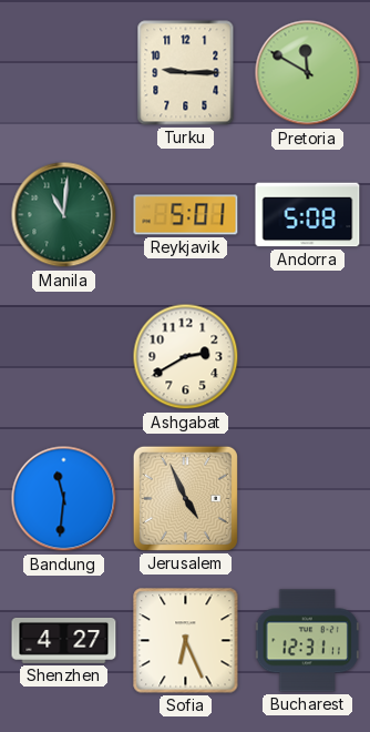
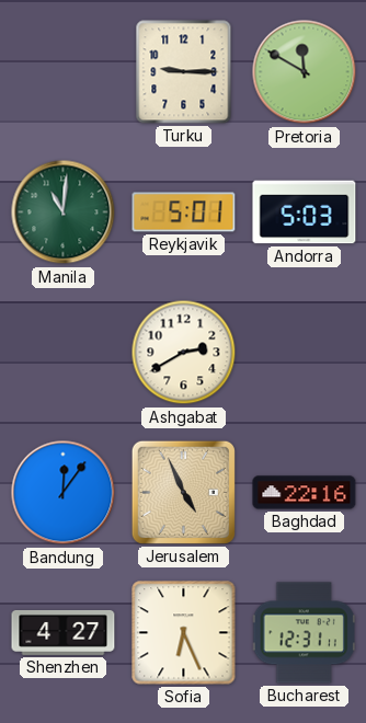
Andorra: 5:08 -> 5:03
Bandung: 11:31 -> 12:06
Baghdad: none -> 22:16
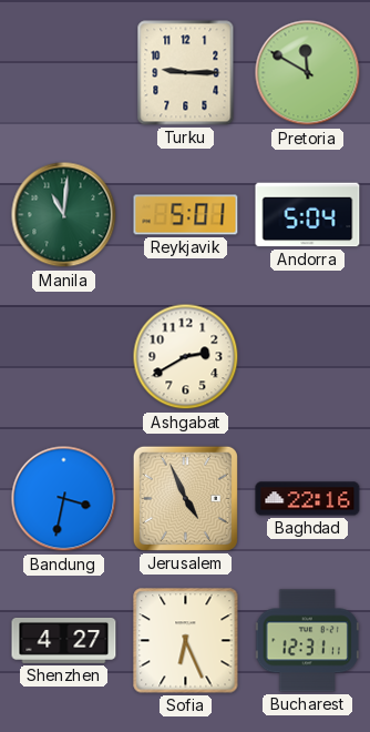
Andorra: 5:03 -> 5:04
Bandung: 12:06 -> 3:32
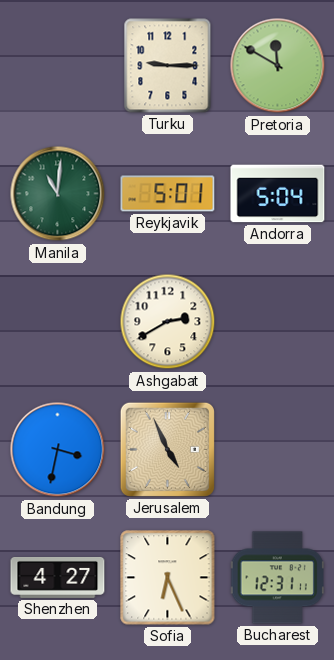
Baghdad: 22:16 -> none
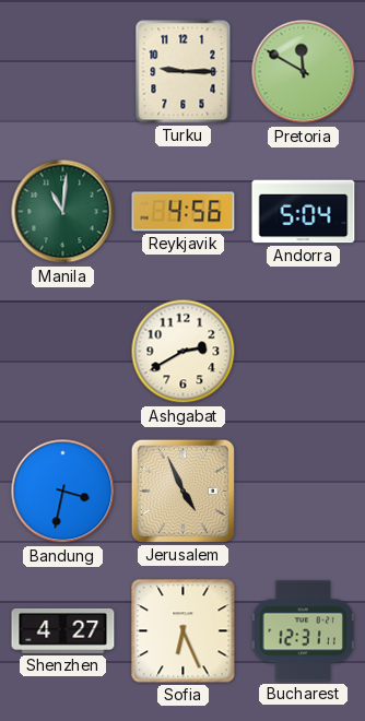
Reykjavik: 5:01 -> 4:56
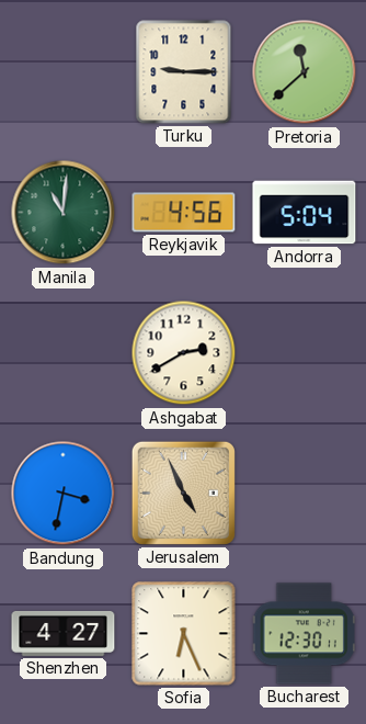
Pretoria: 11:50 -> 11:38
Bucharest: 12:31 -> 12:30
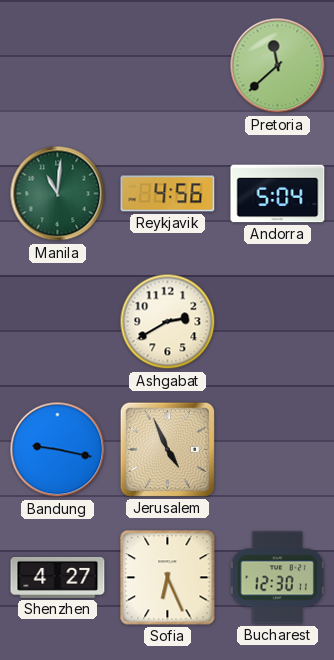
Turku: 9:15 -> none
Bandung: 3:32 -> 9:17
